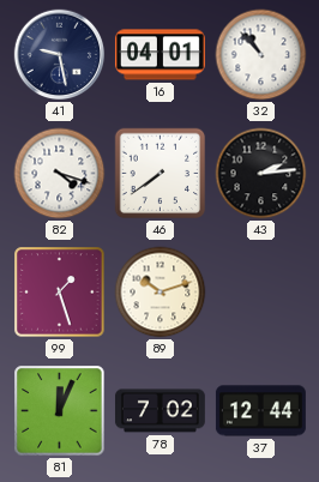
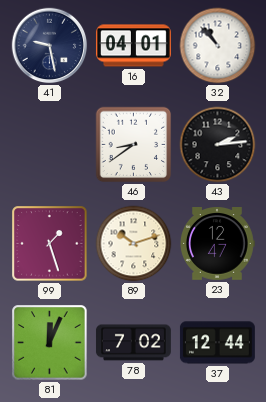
82: 4:18 -> none
46: 7:39 -> 8:39
23: none -> 12:47
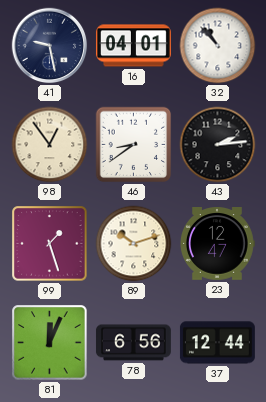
98: none -> 12:54
78: 7:02 -> 6:56
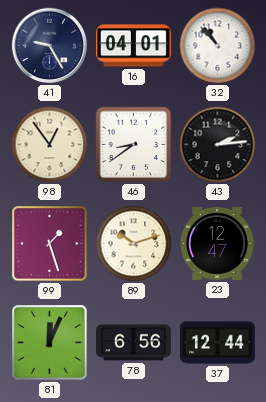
41: 9:28 -> 9:25
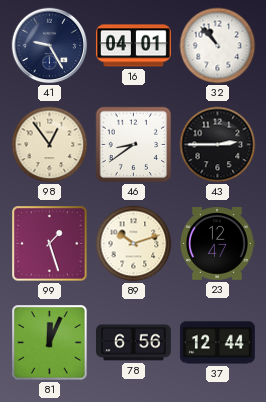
43: 2:14 -> 2:45
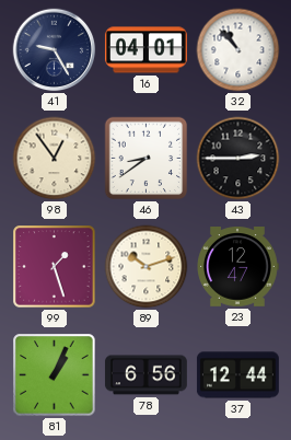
81: 12:04 -> 1:04
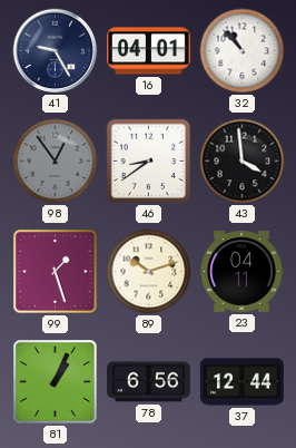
98 dial: cream -> grey
43: 2:45 -> 3:59
23: 12:47 -> 04:11
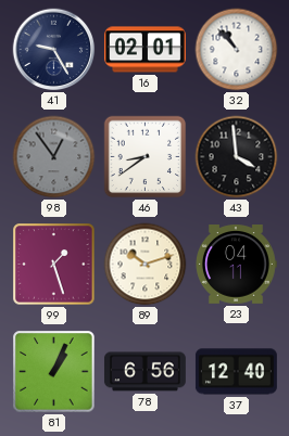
16: 04:01 -> 02:01
37: 12:44 -> 12:40
